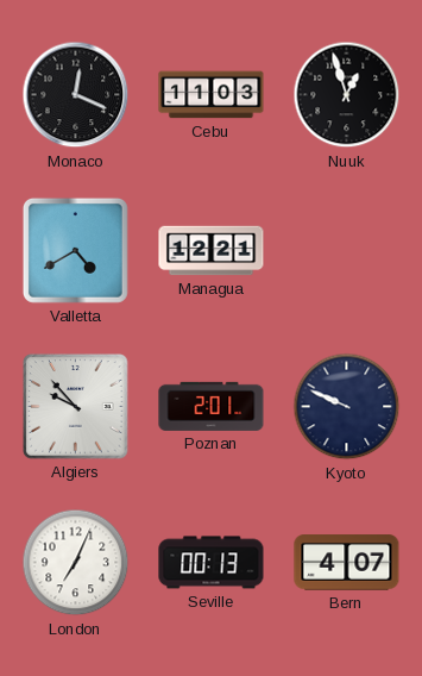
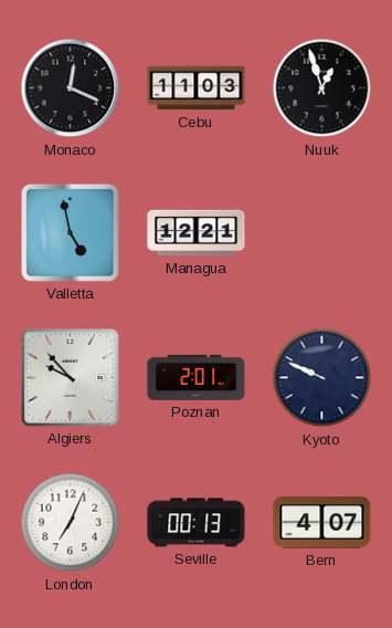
Valletta: 4:40 -> 4:58
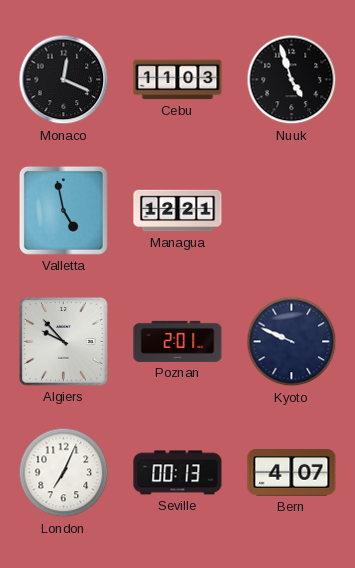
Nuuk: 12:57 -> 4:57
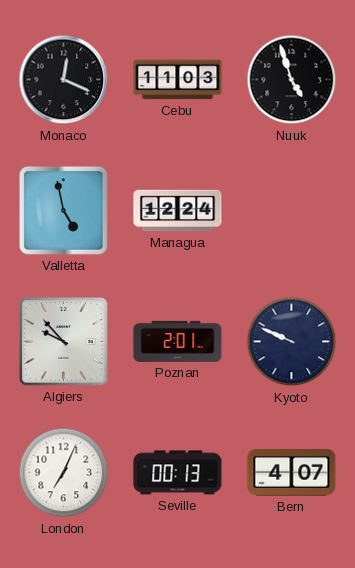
Managua: 12:21 -> 12:24
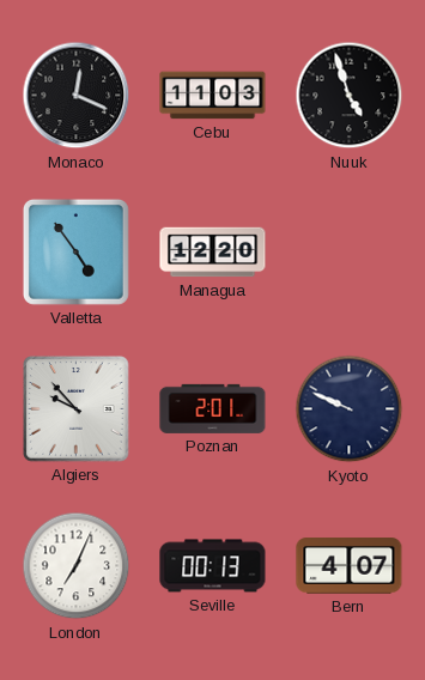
Valletta: 4:58 -> 4:54
Managua: 12:24 -> 12:20
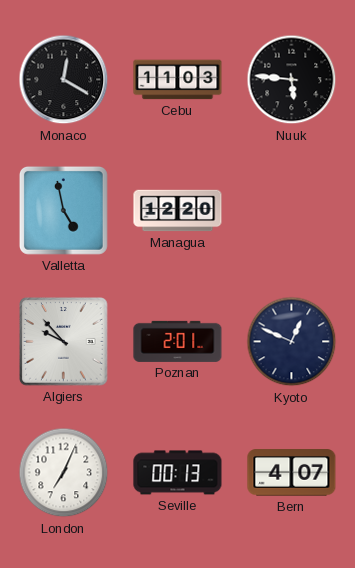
Monaco: 12:19 -> 12:20
Nuuk: 4:57 -> 5:46
Valletta: 4:54 -> 4:58
Kyoto: 9:49 -> 12:49
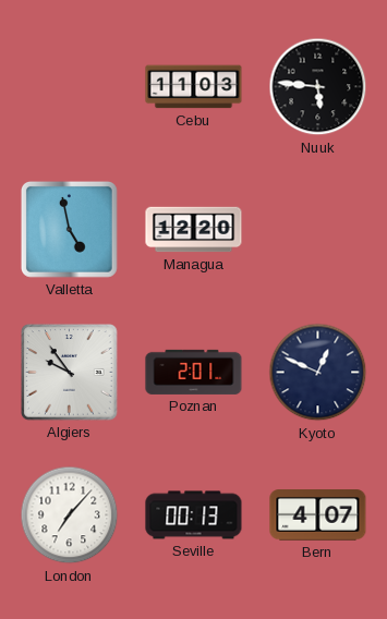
Monaco: 12:20 -> none
Algiers: 9:53 -> 9:54
London: 7:04 -> 7:07
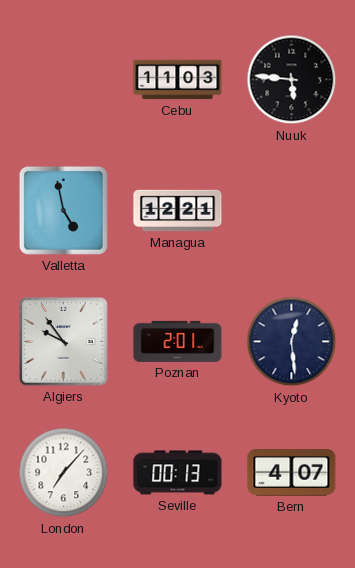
Managua: 12:20 -> 12:21
Kyoto: 12:49 -> 12:29
